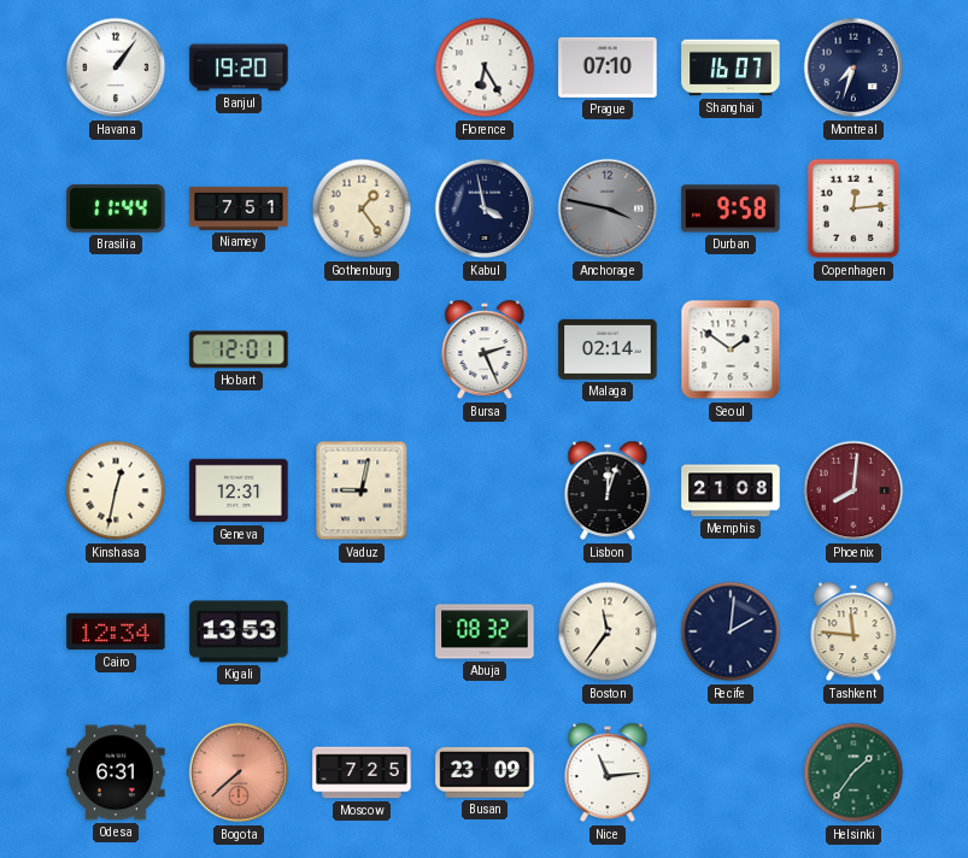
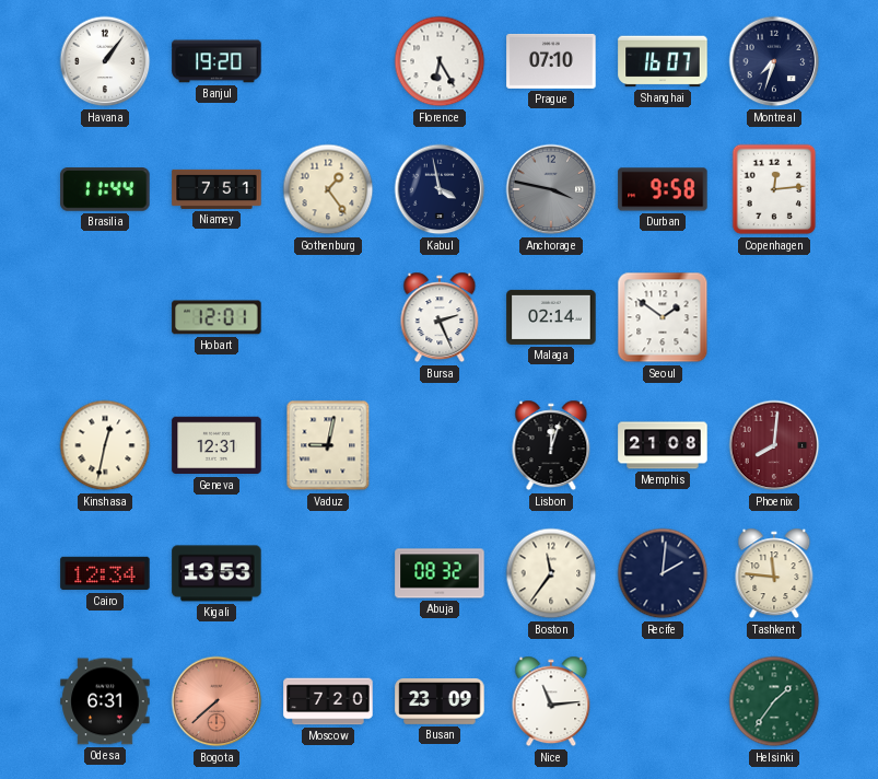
Moscow: 7:25 -> 7:20
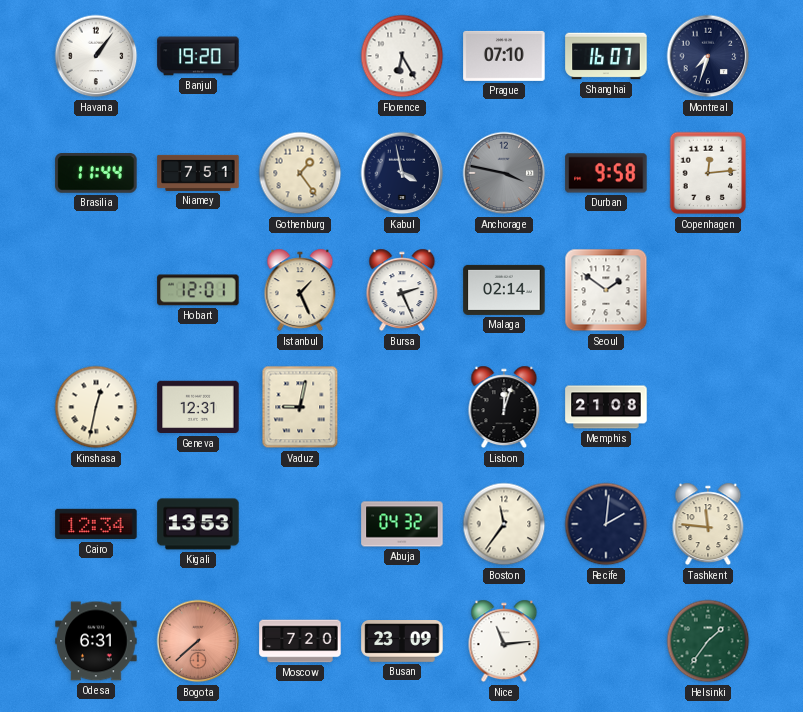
Istanbul: none -> 1:26
Phoenix: 8:01 -> none
Abuja: 08:32 -> 04:32
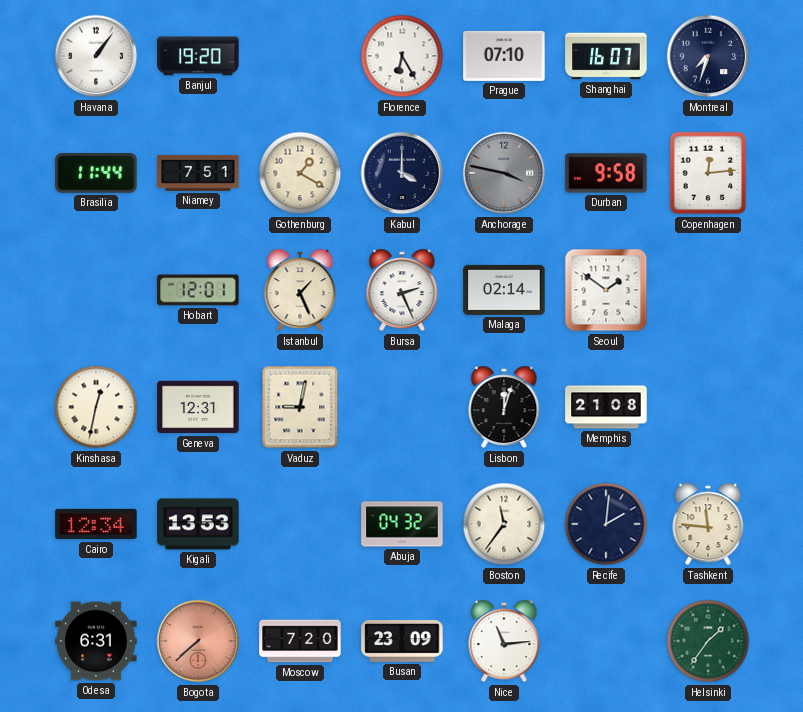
Gothenburg: 1:24 -> 1:20
Kabul: 3:58 -> 4:00
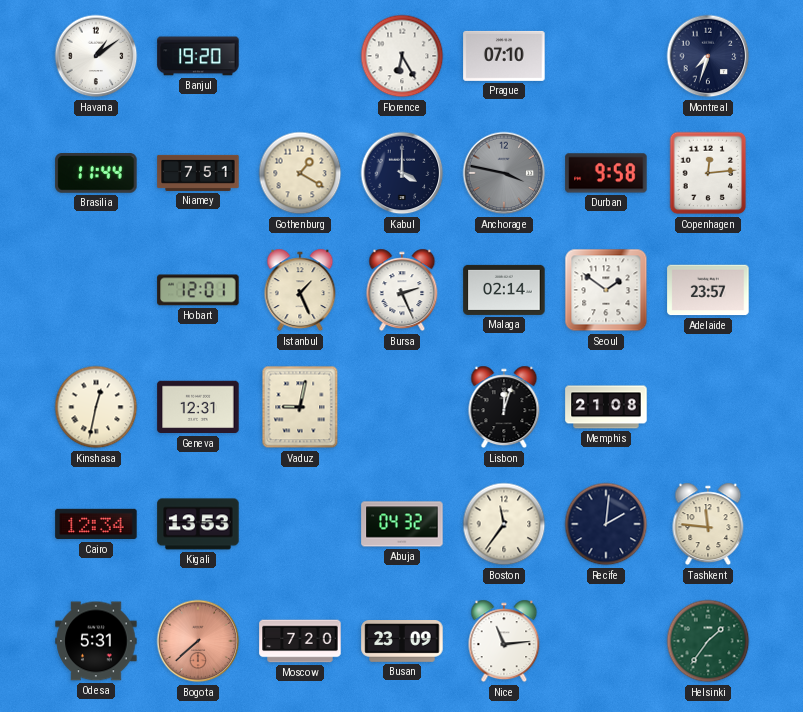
Havana: 1:06 -> 1:09
Shanghai: 16:07 -> none
Adelaide: none -> 23:57
Odesa: 6:31 -> 5:31
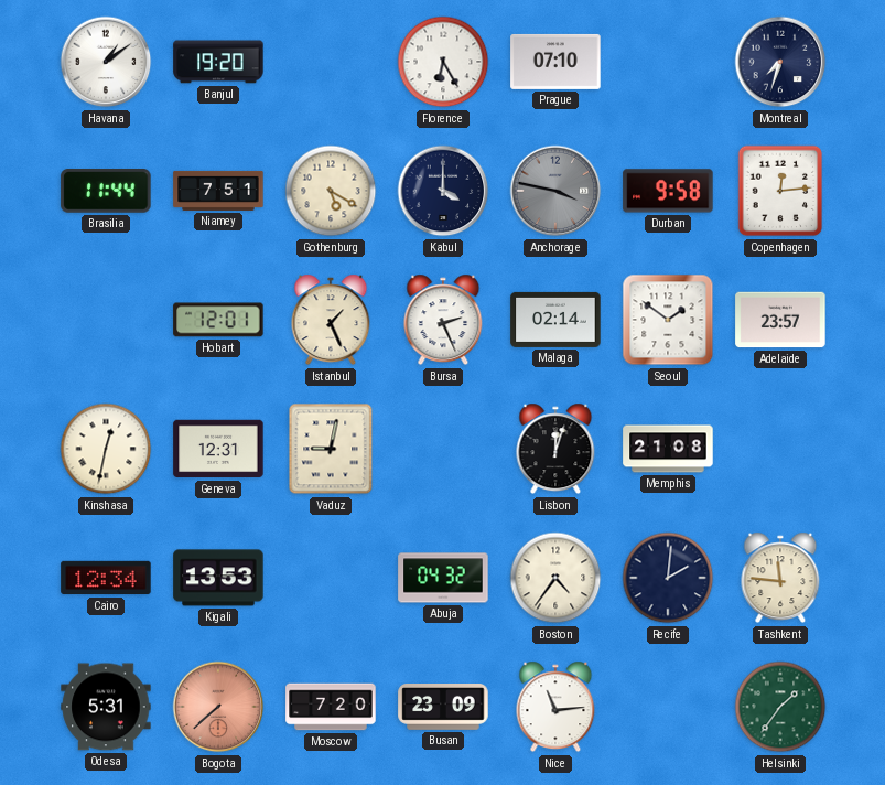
Gothenburg: 1:20 -> 5:20
Boston: 11:36 -> 4:36
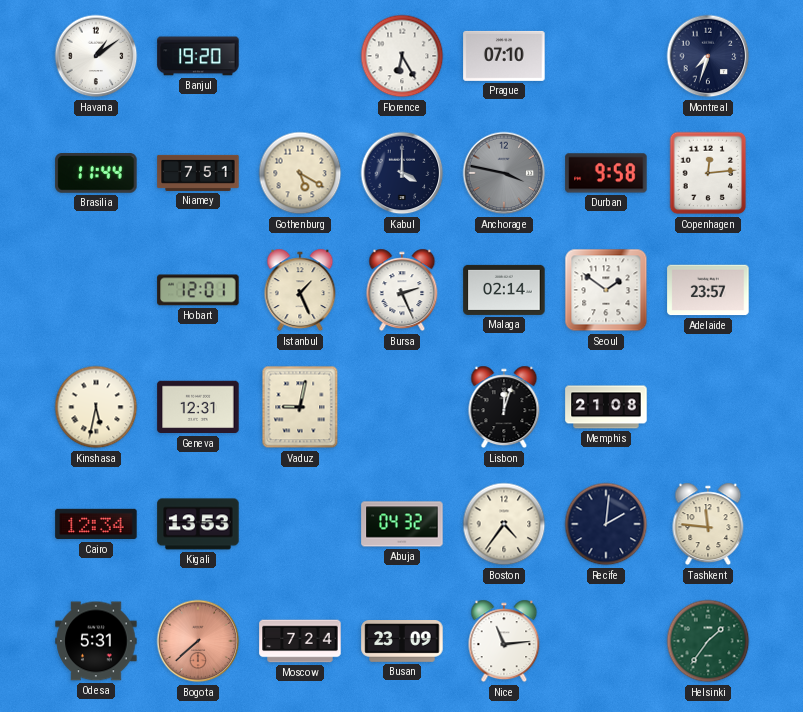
Kinshasa: 12:32 -> 5:32
Moscow: 7:20 -> 7:24
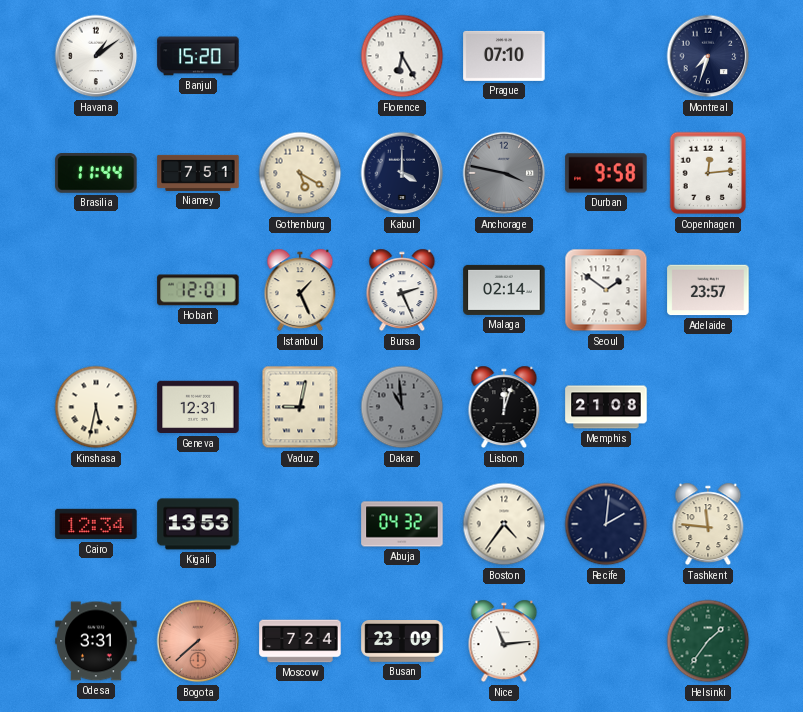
Banjul: 19:20 -> 15:20
Dakar: none -> 10:59
Odesa: 5:31 -> 3:31
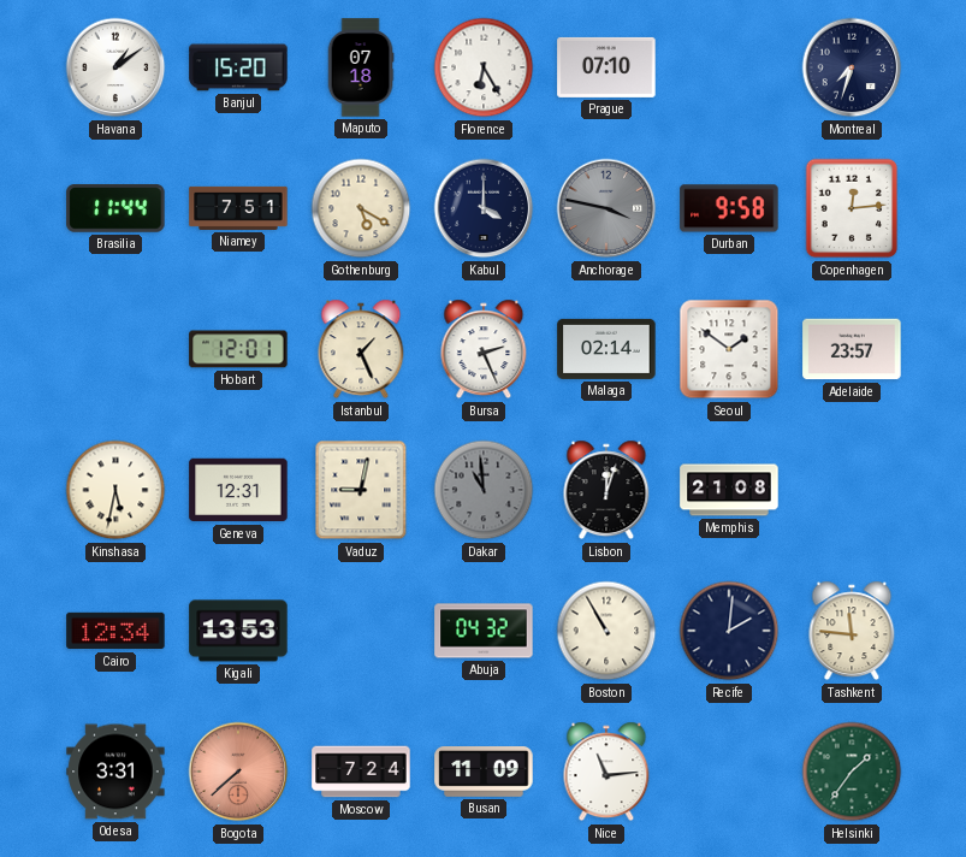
Maputo: none -> 07:18
Boston: 4:36 -> 10:55
Busan: 23:09 -> 11:09
